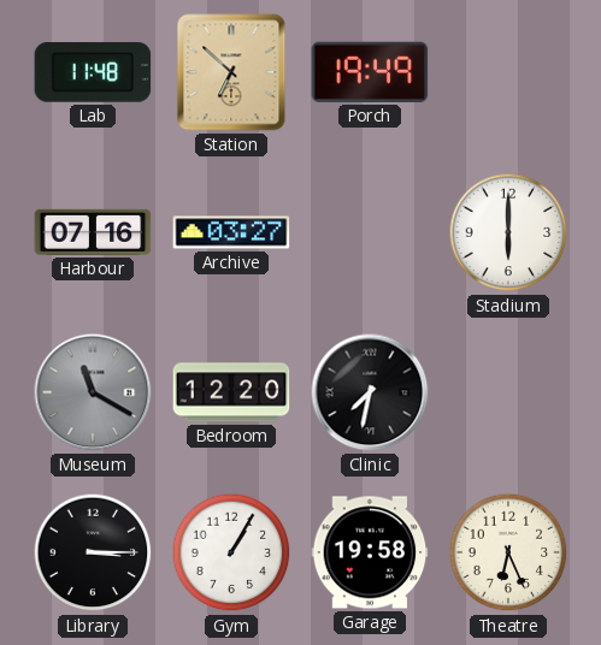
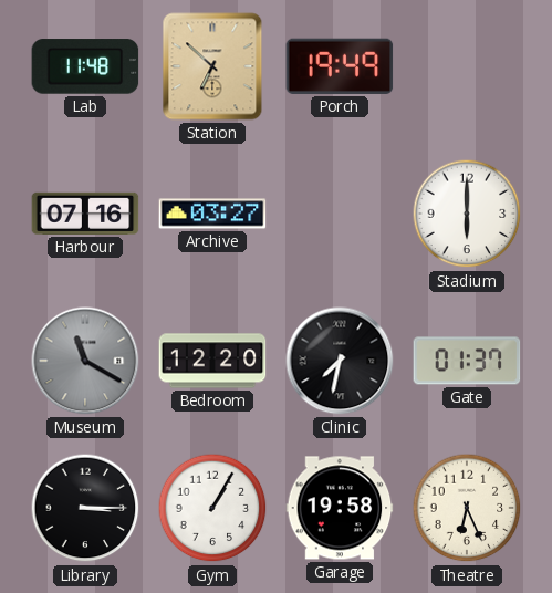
Gate: none -> 01:37
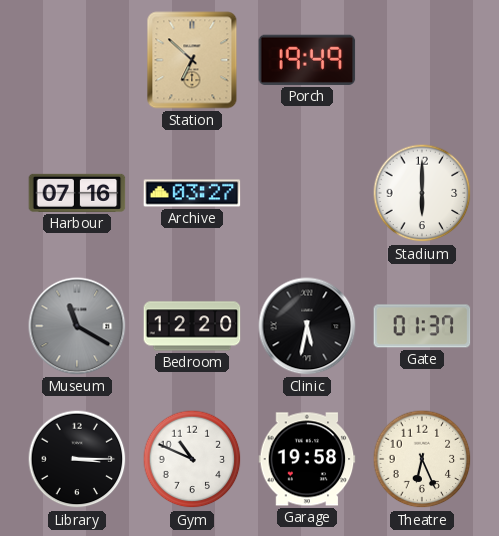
Lab: 11:48 -> none
Clinic: 7:32 -> 5:32
Gym: 1:05 -> 10:49
